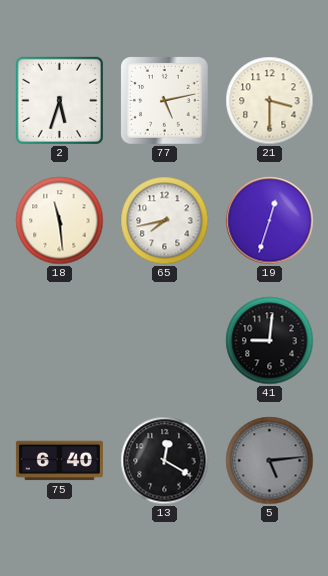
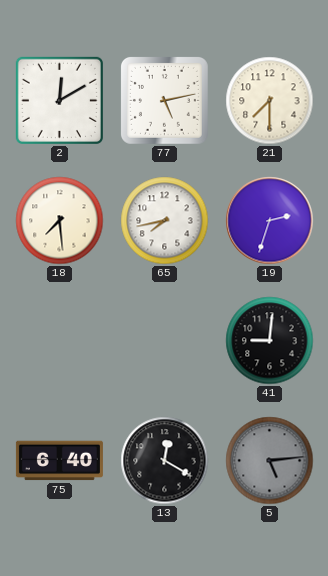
2: 5:33 -> 12:10
21: 3:30 -> 7:30
18: 11:29 -> 7:29
19: 12:33 -> 2:33
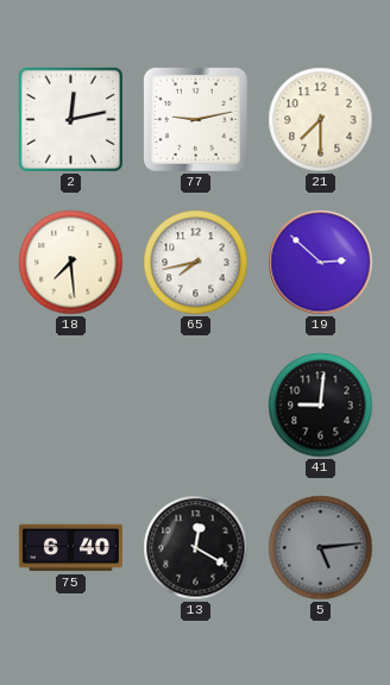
2: 12:10 -> 12:13
77: 5:13 -> 9:13
19: 2:33 -> 2:52
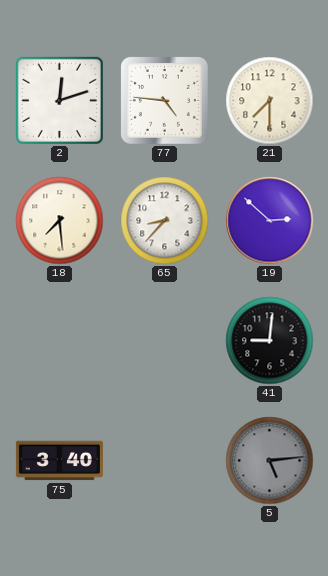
2: 12:13 -> 12:12
77: 9:13 -> 4:46
65: 7:43 -> 8:37
75: 6:40 -> 3:40
13: 12:20 -> none
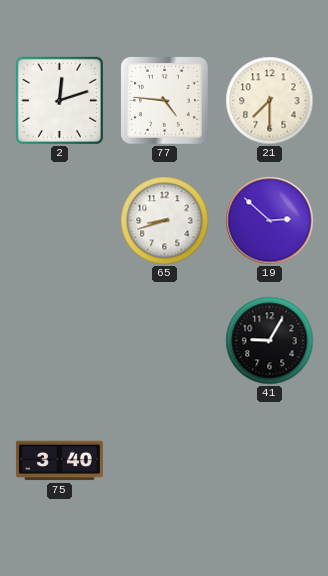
18: 7:29 -> none
65: 8:37 -> 8:42
41: 9:01 -> 9:05
5: 5:14 -> none
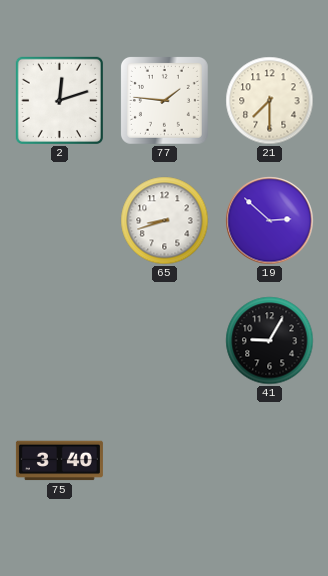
77: 4:46 -> 1:46
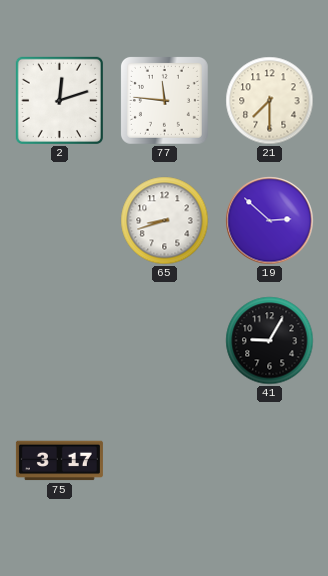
77: 1:46 -> 11:46
75: 3:40 -> 3:17
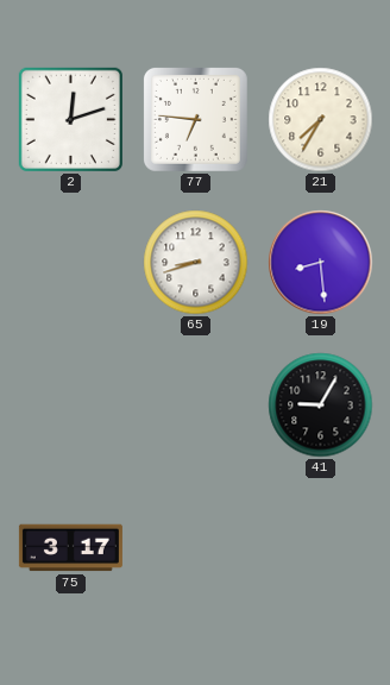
77: 11:46 -> 6:46
21: 7:30 -> 7:35
19: 2:52 -> 8:29
